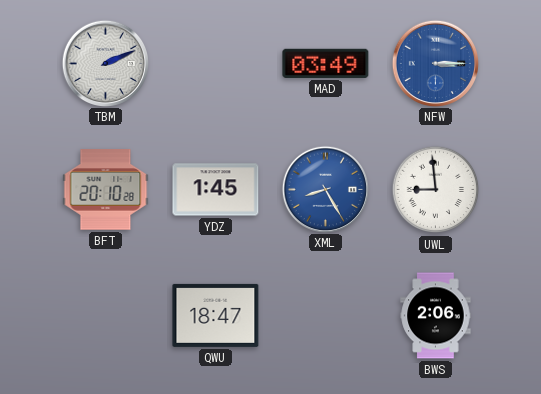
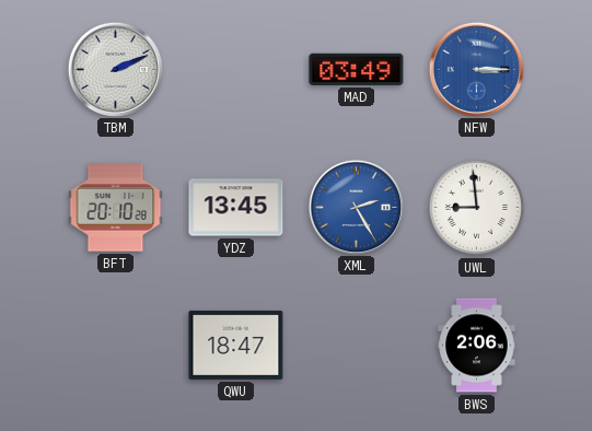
YDZ: 1:45 -> 13:45
XML: 8:25 -> 2:25
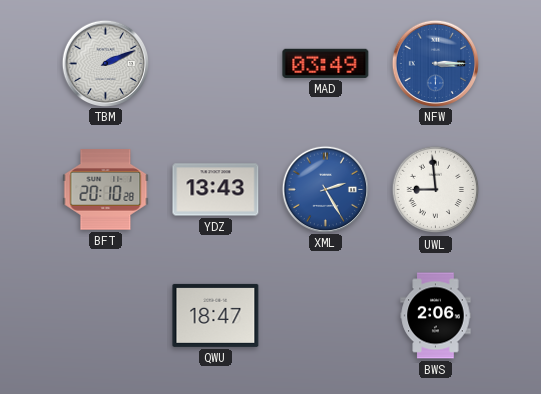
YDZ: 13:45 -> 13:43
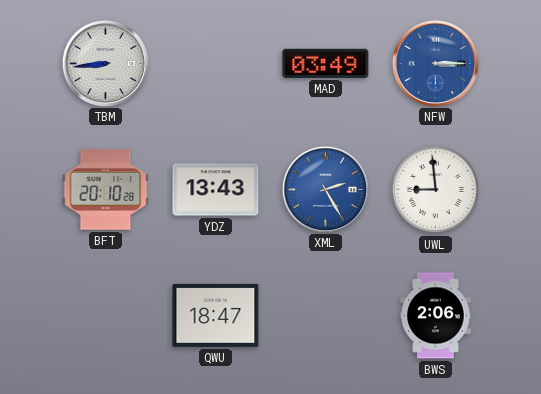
TBM: 2:11 -> 8:44
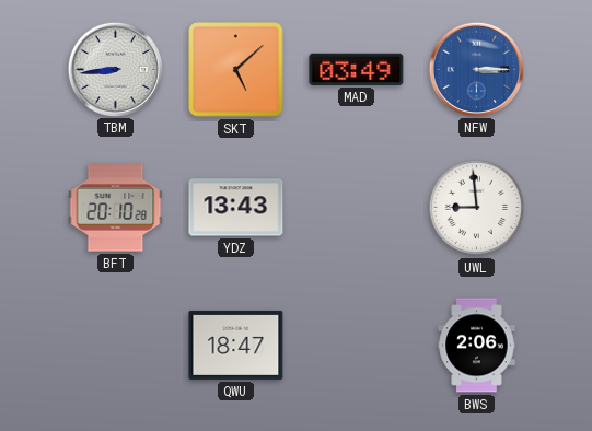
SKT: none -> 5:08
XML: 2:25 -> none
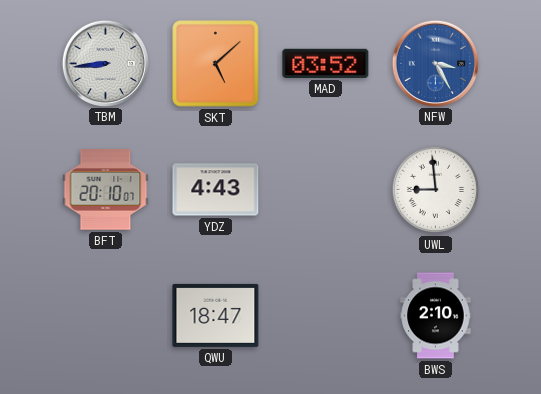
MAD: 03:49 -> 03:52
NFW: 3:15 -> 3:25
BFT: 20:10:28 -> 20:10:07
YDZ: 13:43 -> 4:43
BWS: 2:06 -> 2:10
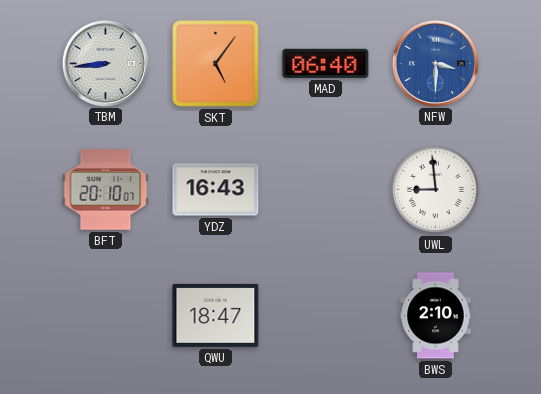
SKT: 5:08 -> 5:06
MAD: 03:52 -> 06:40
NFW: 3:25 -> 3:30
YDZ: 4:43 -> 16:43
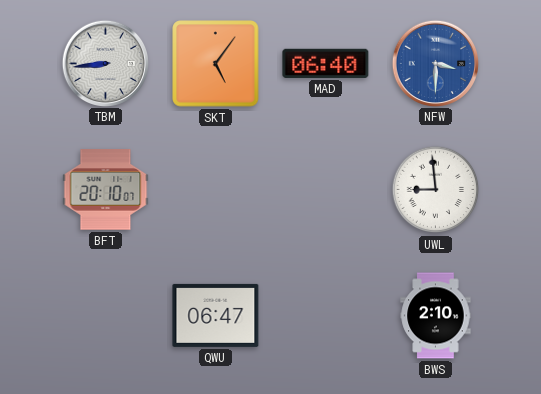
YDZ: 16:43 -> none
QWU: 18:47 -> 06:47
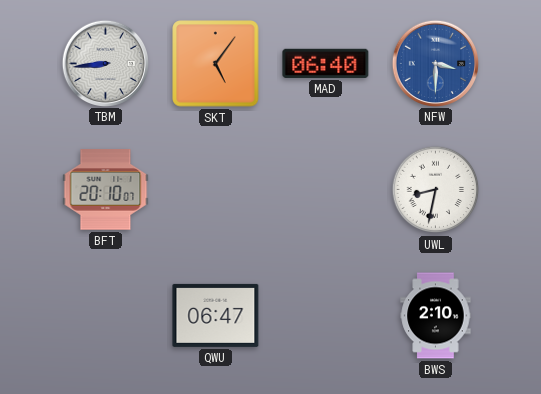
UWL: 8:59 -> 8:32
